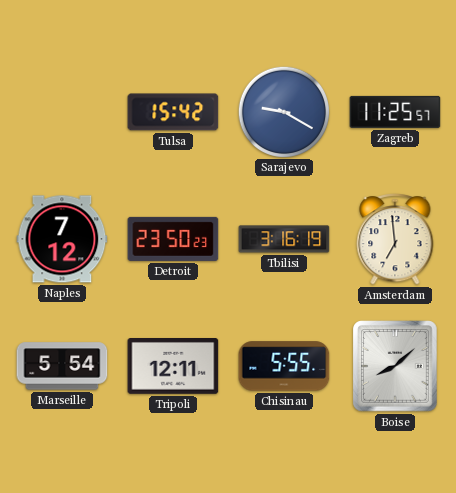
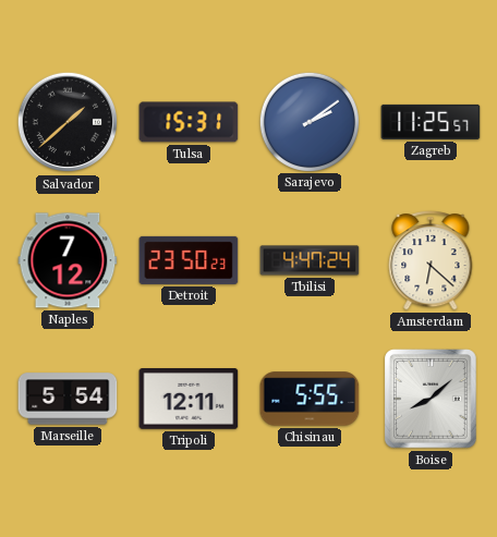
Salvador: none -> 1:38
Tulsa: 15:42 -> 15:31
Sarajevo: 9:20 -> 2:09
Tbilisi: 3:16 -> 4:47
Amsterdam: 6:59 -> 6:22
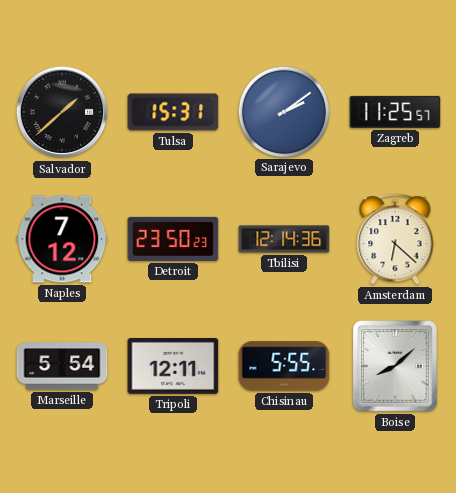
Tbilisi: 4:47 -> 12:14
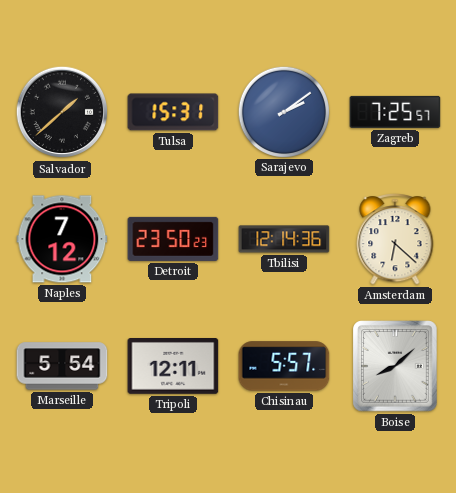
Zagreb: 11:25 -> 7:25
Chisinau: 5:55 -> 5:57
